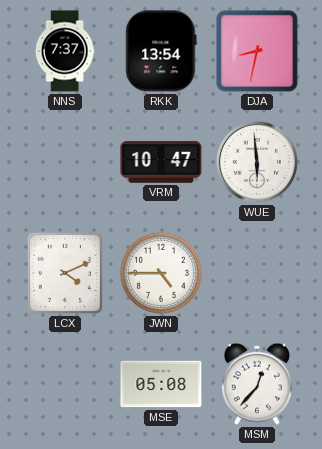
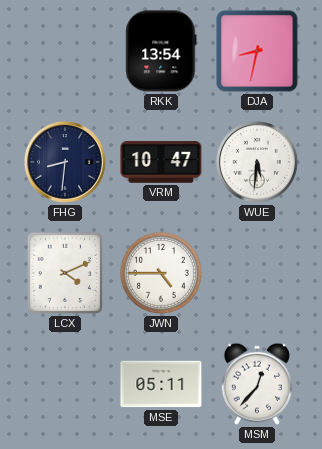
NNS: 7:37 -> none
FHG: none -> 8:31
WUE: 5:59 -> 5:31
MSE: 05:08 -> 05:11
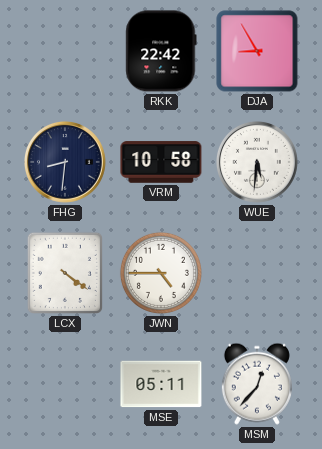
RKK: 13:54 -> 22:42
DJA: 8:32 -> 8:55
VRM: 10:47 -> 10:58
LCX: 4:11 -> 4:21
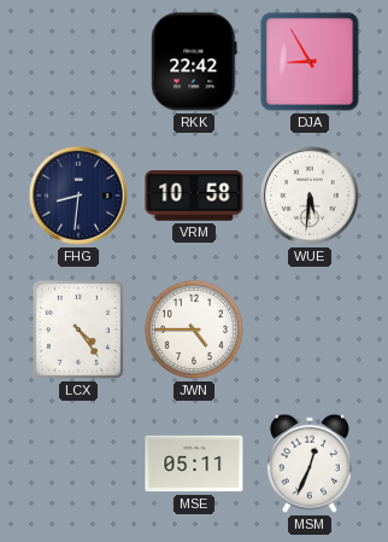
LCX: 4:21 -> 4:24
MSM: 12:37 -> 12:34
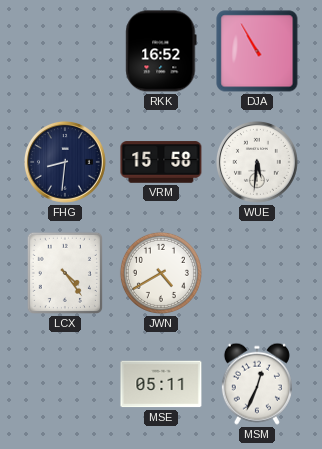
RKK: 22:42 -> 16:52
DJA: 8:55 -> 10:55
VRM: 10:58 -> 15:58
JWN: 4:45 -> 4:40
